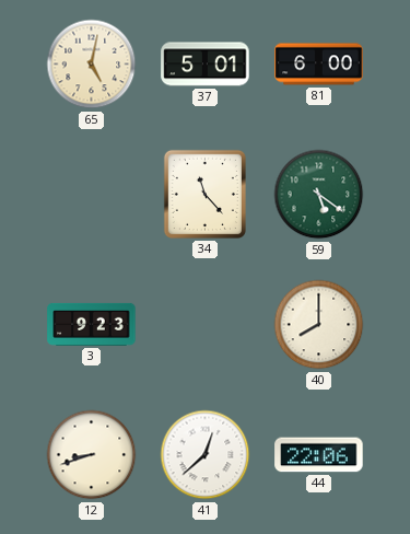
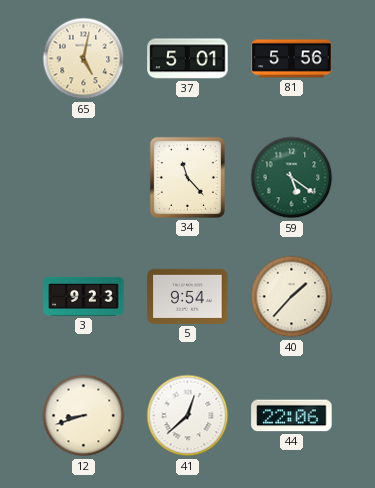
81: 6:00 -> 5:56
5: none -> 9:54
40: 8:00 -> 1:37
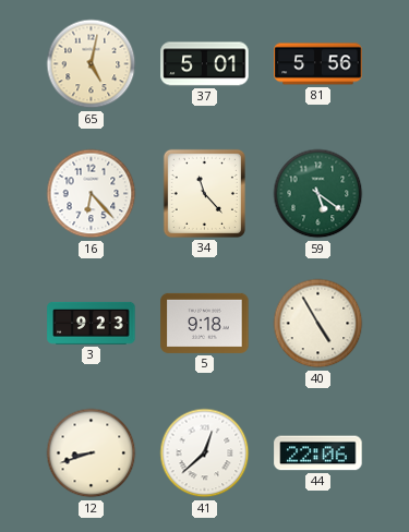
16: none -> 6:23
5: 9:54 -> 9:18
40: 1:37 -> 4:55
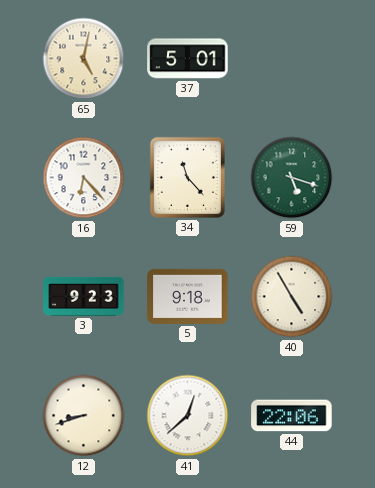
81: 5:56 -> none
59: 5:21 -> 5:18
